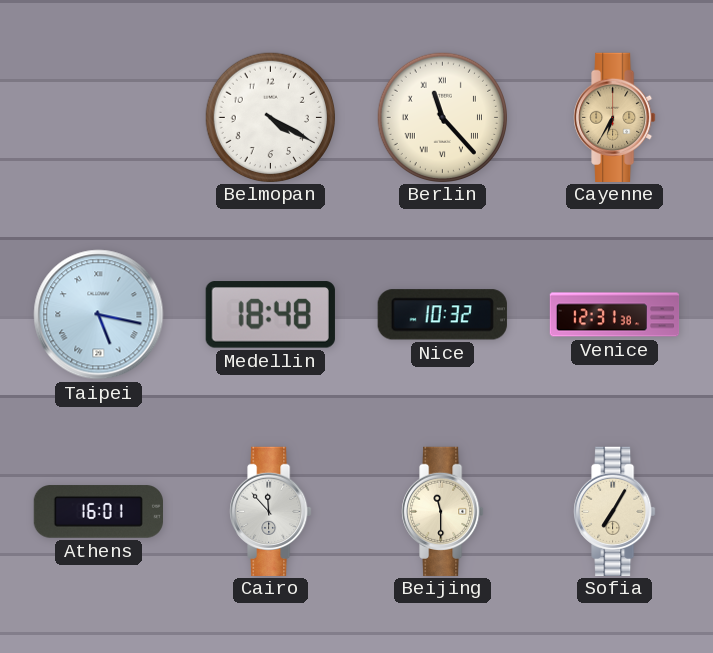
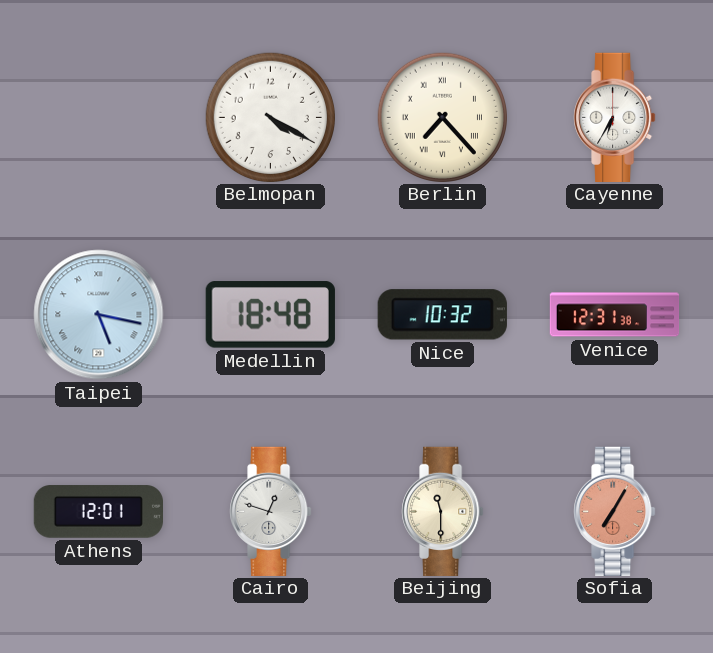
Berlin: 11:23 -> 7:23
Cayenne dial: champagne -> white
Athens: 16:01 -> 12:01
Cairo: 11:53 -> 12:48
Sofia dial: cream -> salmon
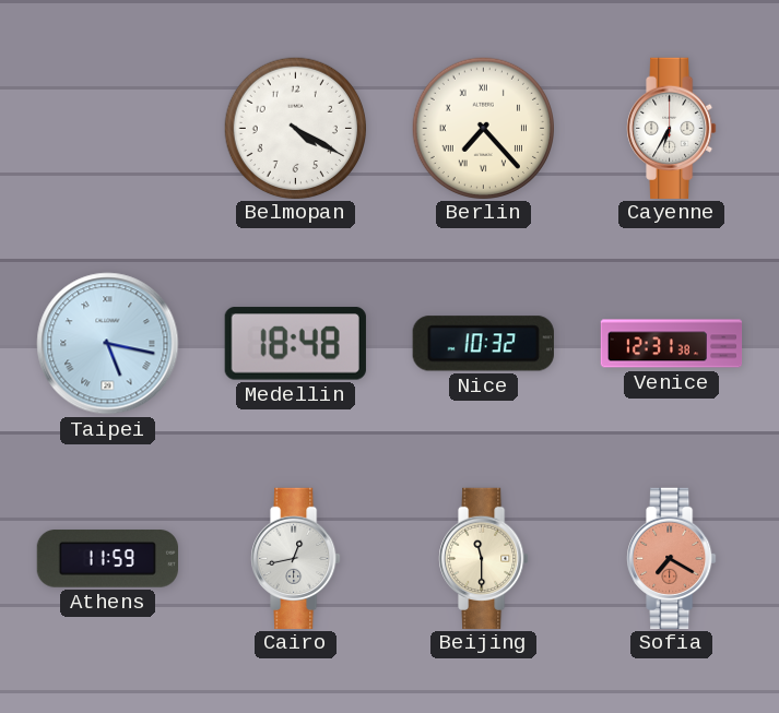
Athens: 12:01 -> 11:59
Cairo: 12:48 -> 12:43
Sofia: 7:05 -> 7:20
